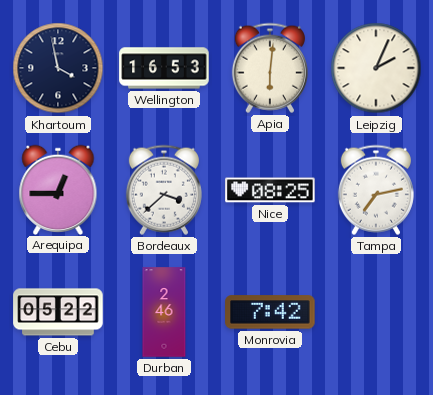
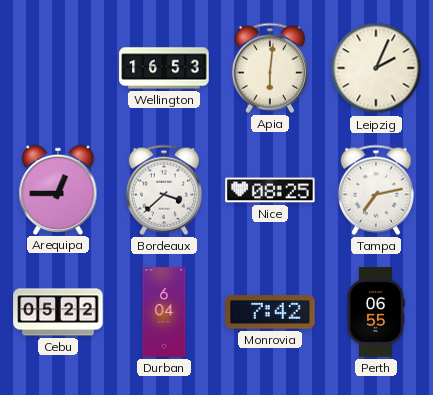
Khartoum: 3:58 -> none
Durban: 2:46 -> 6:04
Perth: none -> 06:55
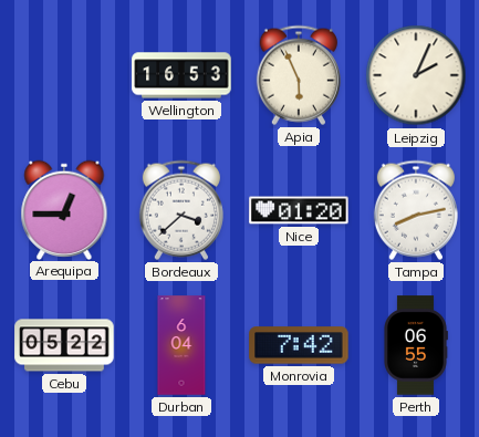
Apia: 6:01 -> 5:56
Nice: 08:25 -> 01:20
Tampa: 7:13 -> 8:13
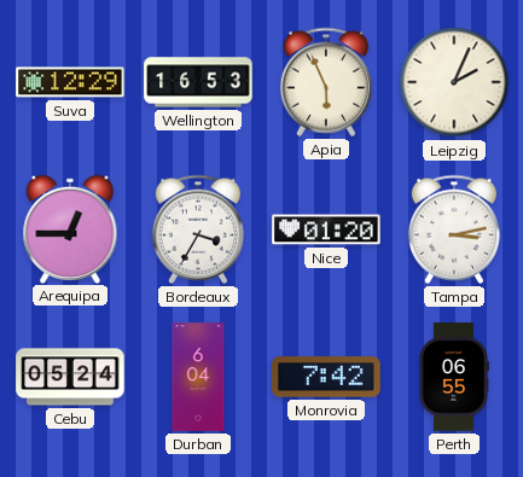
Suva: none -> 12:29
Bordeaux: 3:38 -> 3:35
Tampa: 8:13 -> 3:13
Cebu: 05:22 -> 05:24
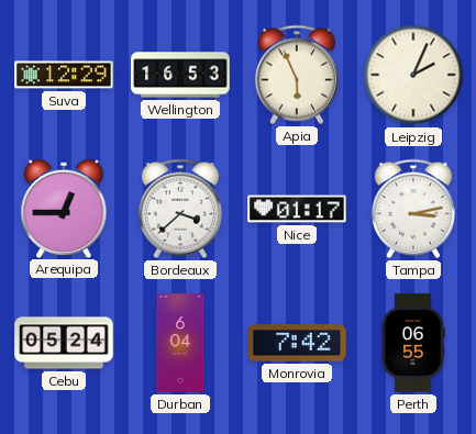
Bordeaux: 3:35 -> 3:38
Nice: 01:20 -> 01:17
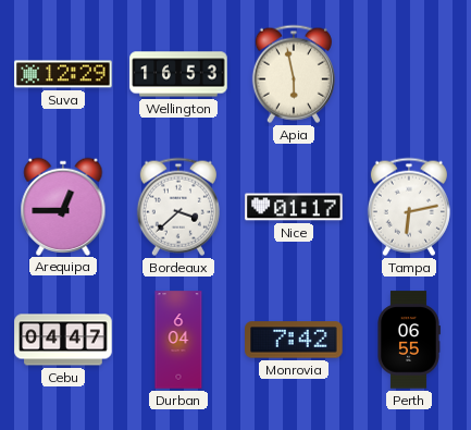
Apia: 5:56 -> 5:58
Leipzig: 2:04 -> none
Tampa: 3:13 -> 6:13
Cebu: 05:24 -> 04:47
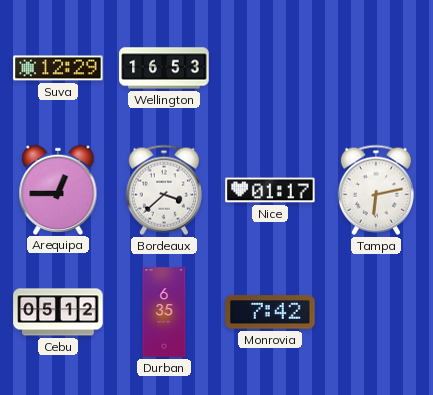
Apia: 5:58 -> none
Cebu: 04:47 -> 05:12
Durban: 6:04 -> 6:35
Perth: 06:55 -> none
